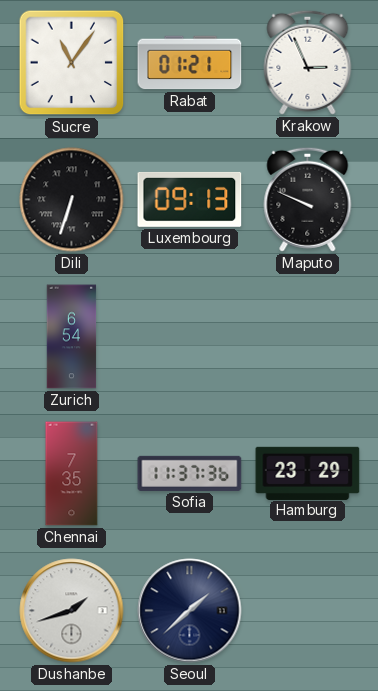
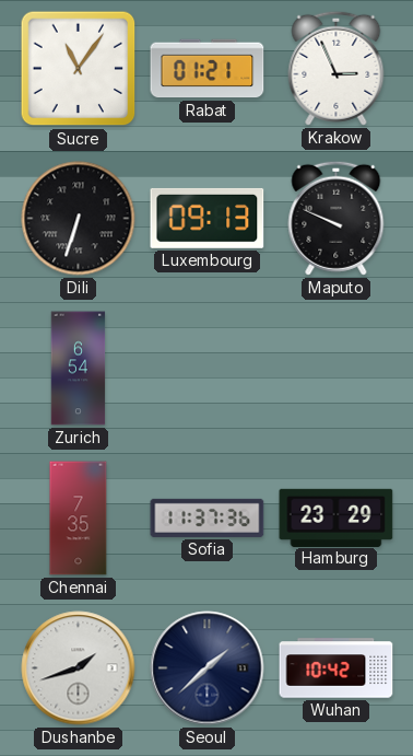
Wuhan: none -> 10:42
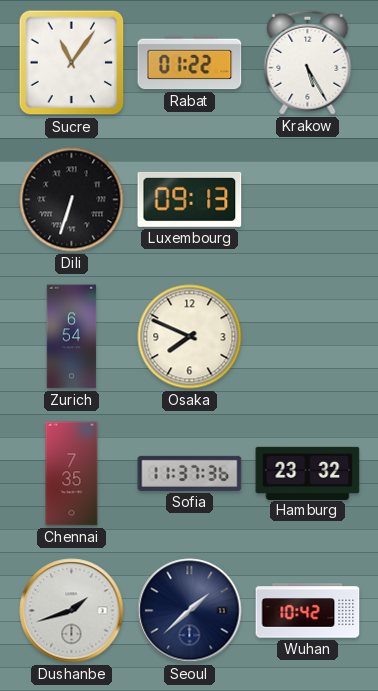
Rabat: 01:21 -> 01:22
Krakow: 2:56 -> 5:25
Maputo: 9:49 -> none
Osaka: none -> 7:49
Hamburg: 23:29 -> 23:32
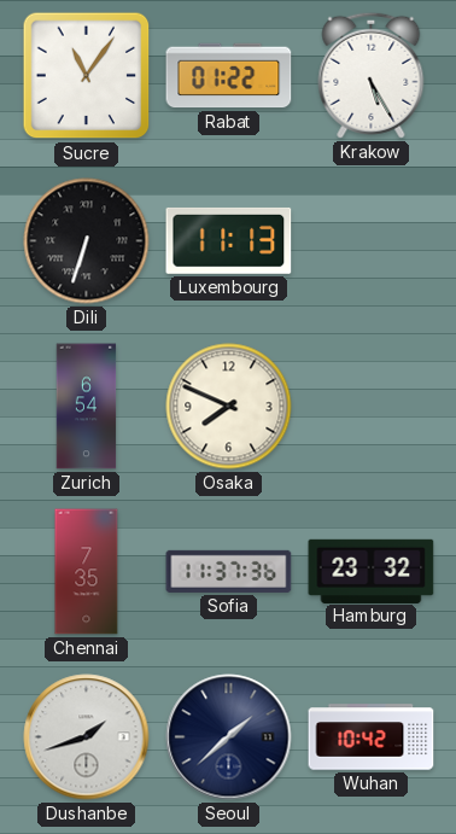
Luxembourg: 09:13 -> 11:13
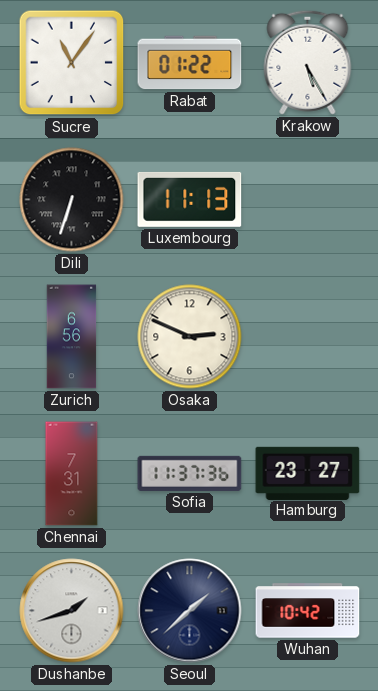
Zurich: 6:54 -> 6:56
Osaka: 7:49 -> 2:49
Chennai: 7:35 -> 7:31
Hamburg: 23:32 -> 23:27
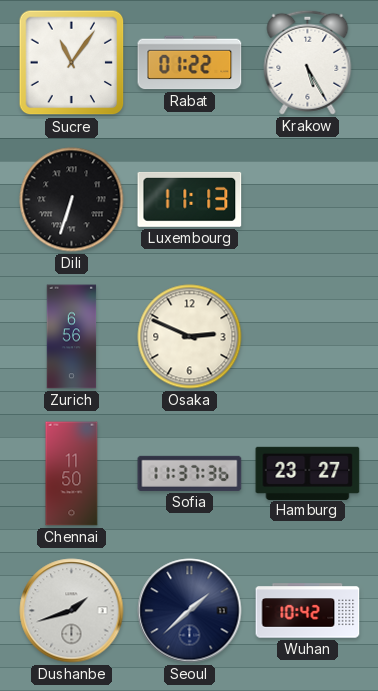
Chennai: 7:31 -> 11:50
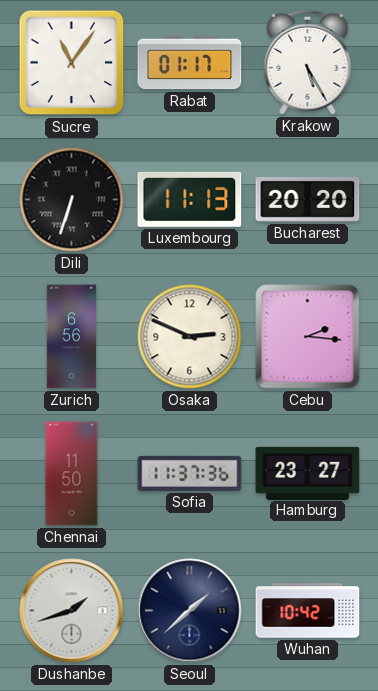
Rabat: 01:22 -> 01:17
Bucharest: none -> 20:20
Cebu: none -> 2:16
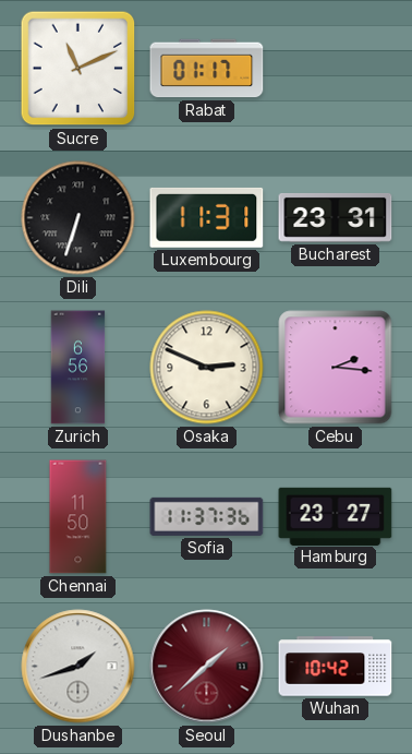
Sucre: 11:06 -> 11:11
Krakow: 5:25 -> none
Luxembourg: 11:13 -> 11:31
Bucharest: 20:20 -> 23:31
Seoul dial: navy -> burgundy
